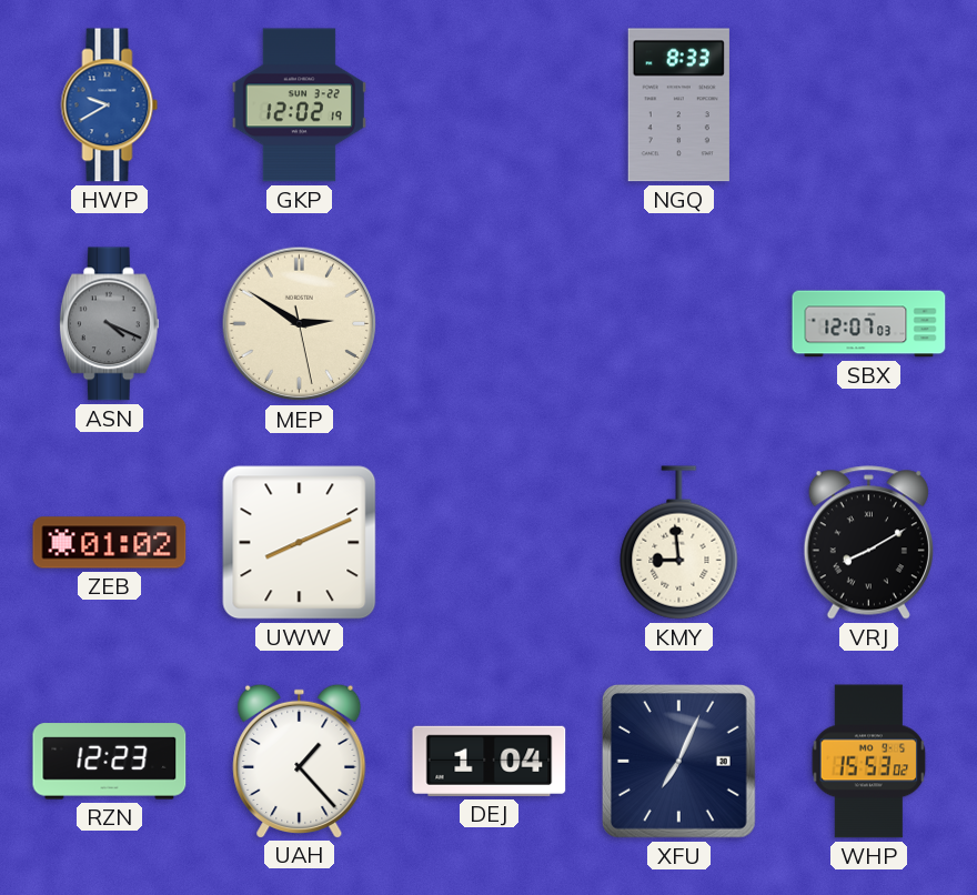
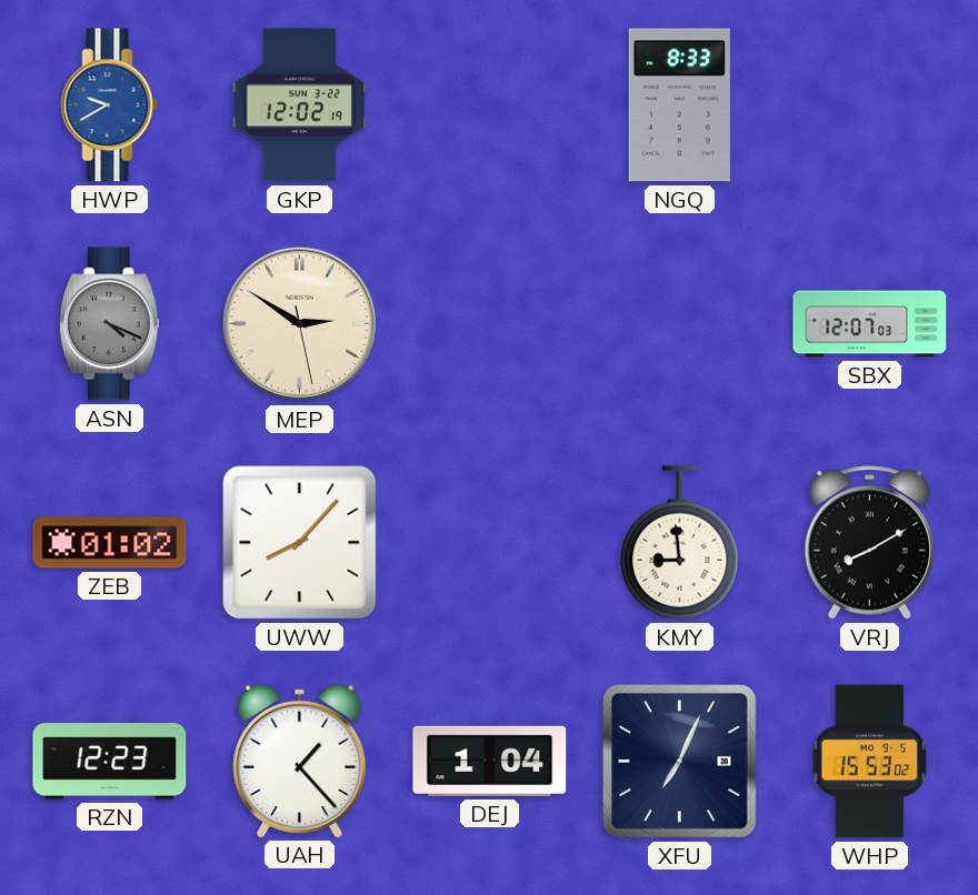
UWW: 8:11 -> 8:07
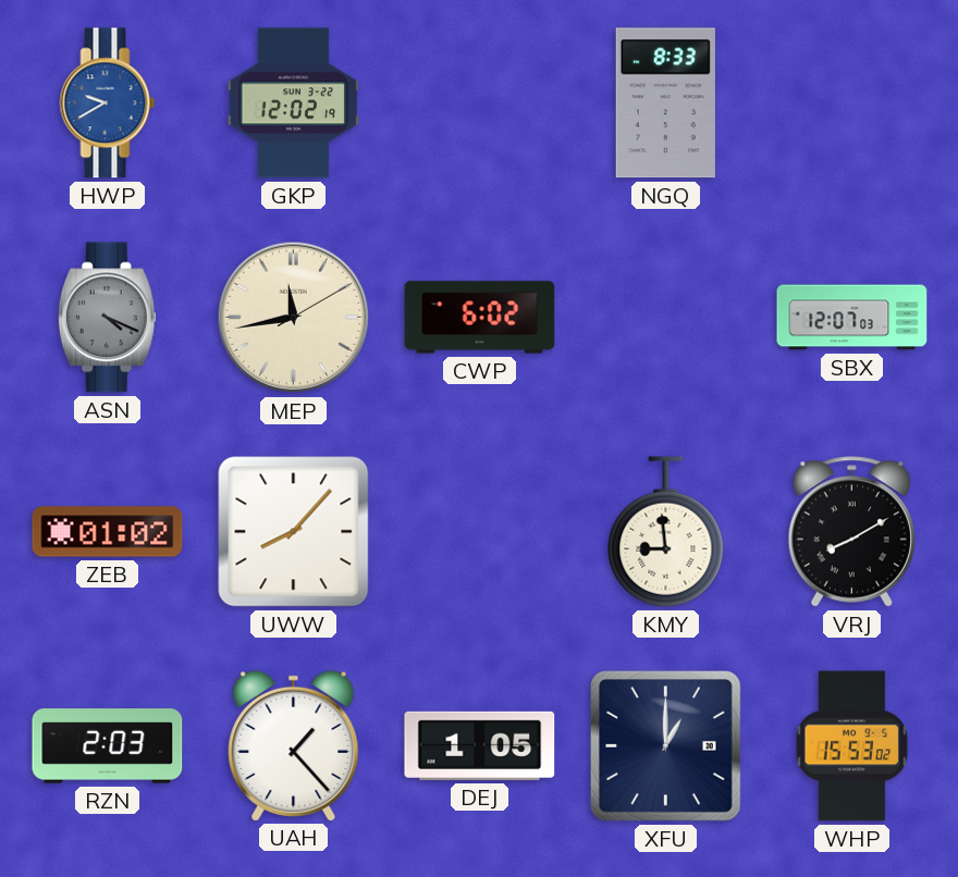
MEP: 2:50 -> 11:43
CWP: none -> 6:02
RZN: 12:23 -> 2:03
DEJ: 1:04 -> 1:05
XFU: 7:04 -> 1:00
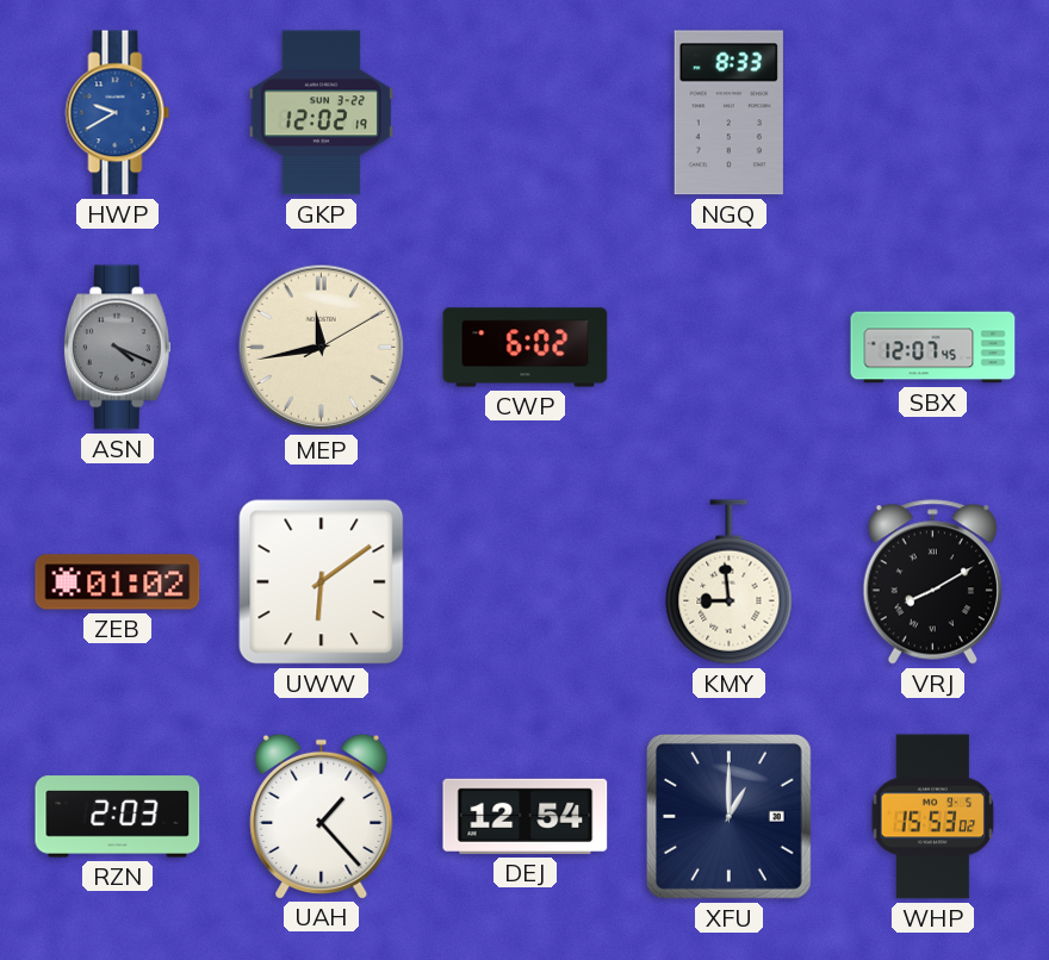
SBX: 12:07:03 -> 12:07:45
UWW: 8:07 -> 6:09
DEJ: 1:05 -> 12:54
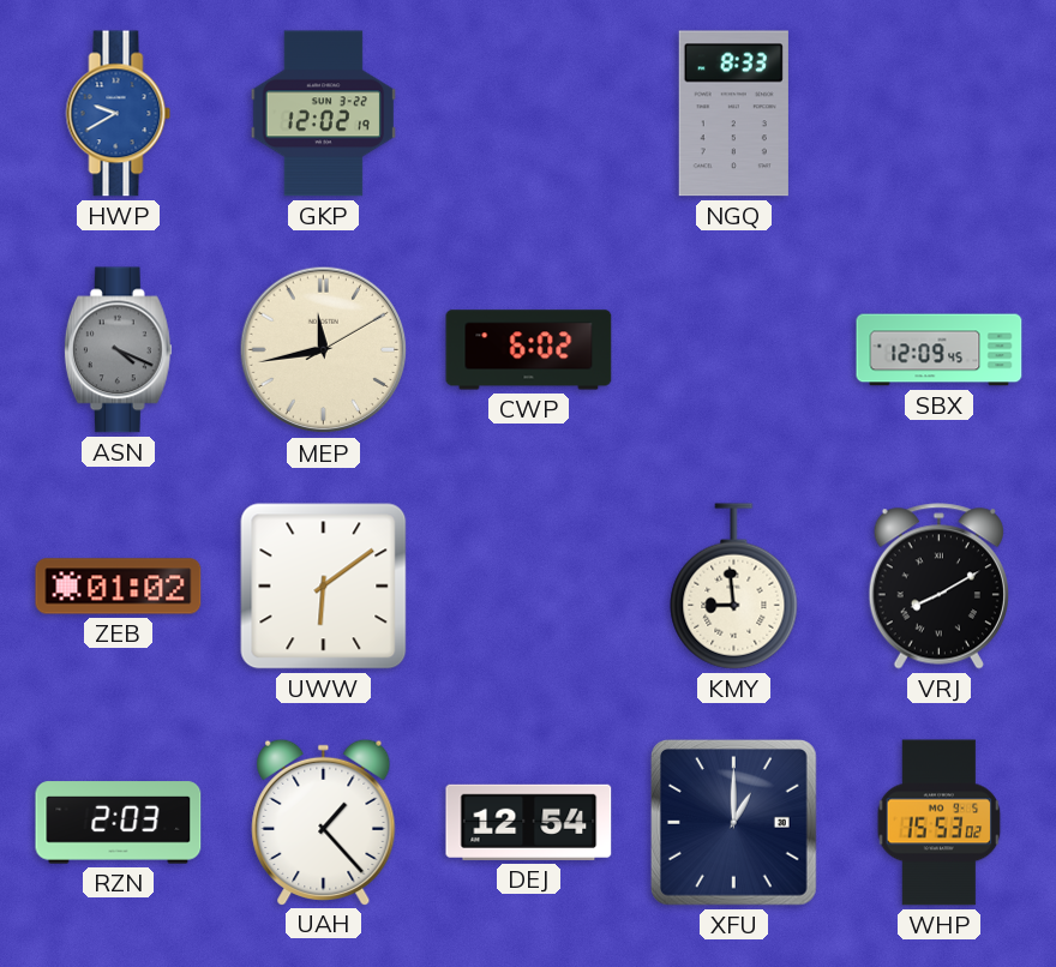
SBX: 12:07 -> 12:09
